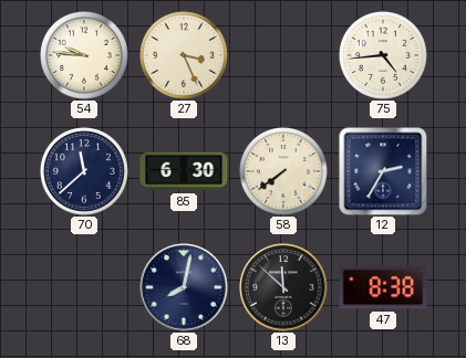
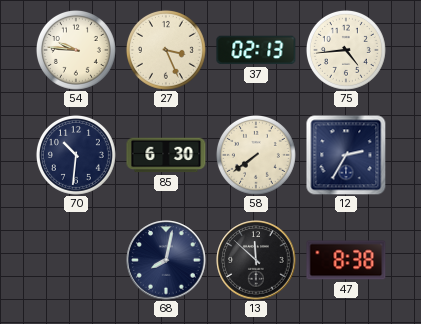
37: none -> 02:13
70: 11:38 -> 10:31
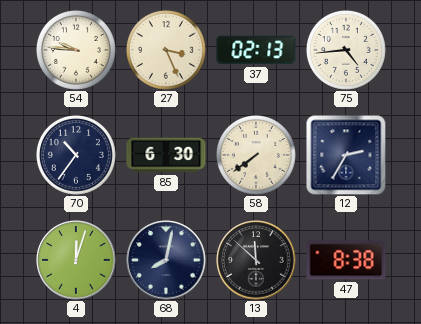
70: 10:31 -> 10:36
4: none -> 12:03
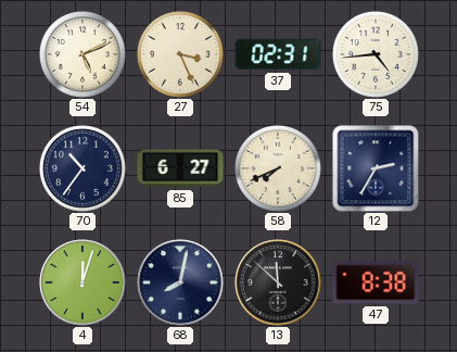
54: 9:46 -> 5:11
37: 02:13 -> 02:31
85: 6:30 -> 6:27
58: 7:39 -> 7:41
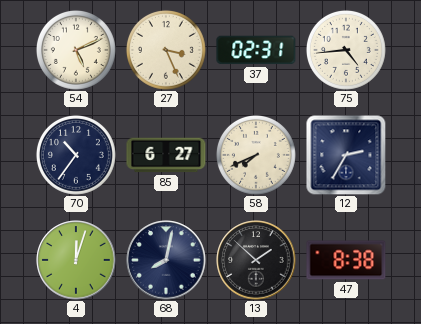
13: 11:52 -> 1:52
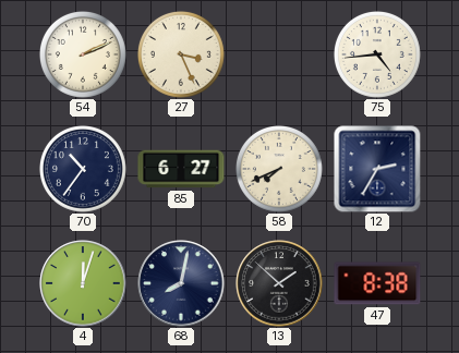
54: 5:11 -> 2:11
37: 02:31 -> none
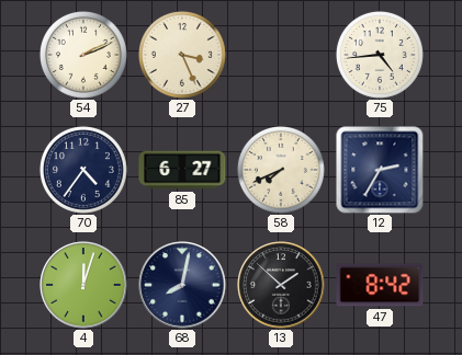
70: 10:36 -> 4:36
47: 8:38 -> 8:42
